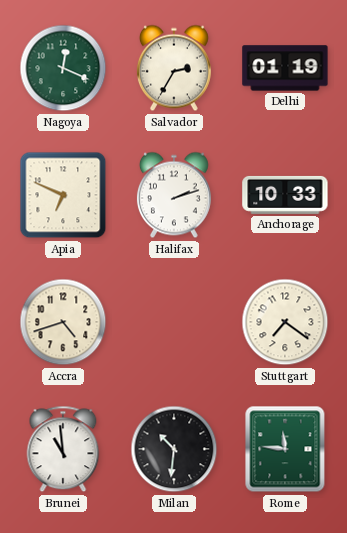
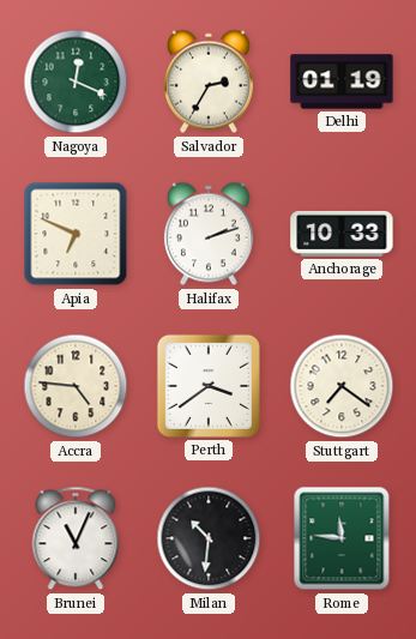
Accra: 4:42 -> 4:46
Perth: none -> 3:39
Brunei: 10:59 -> 11:04
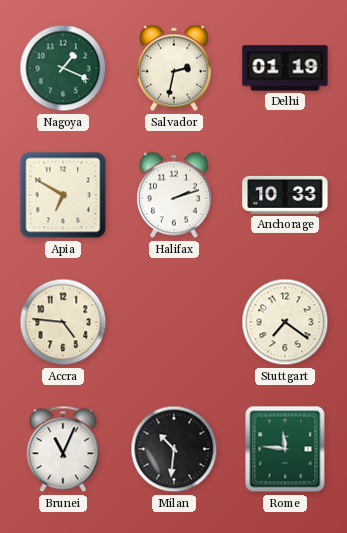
Nagoya: 12:19 -> 1:19
Salvador: 2:35 -> 2:32
Apia: 6:49 -> 6:50
Perth: 3:39 -> none
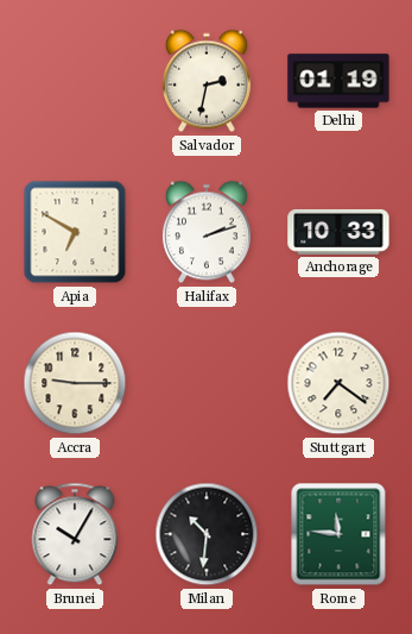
Nagoya: 1:19 -> none
Accra: 4:46 -> 9:15
Brunei: 11:04 -> 10:05
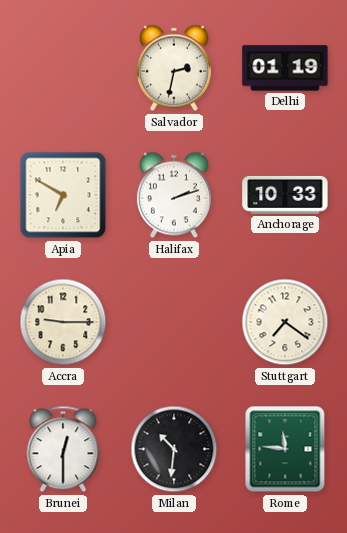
Brunei: 10:05 -> 12:30
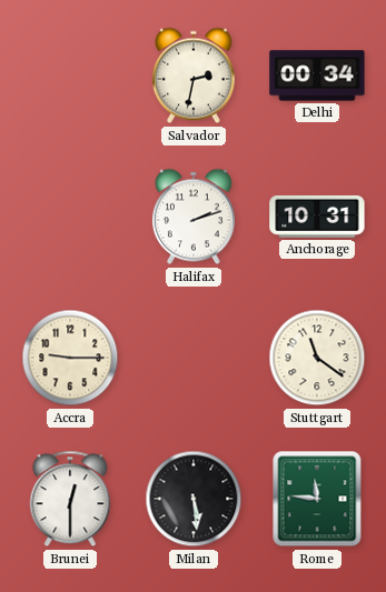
Delhi: 01:19 -> 00:34
Apia: 6:50 -> none
Anchorage: 10:33 -> 10:31
Stuttgart: 7:21 -> 11:21
Milan: 10:31 -> 5:29
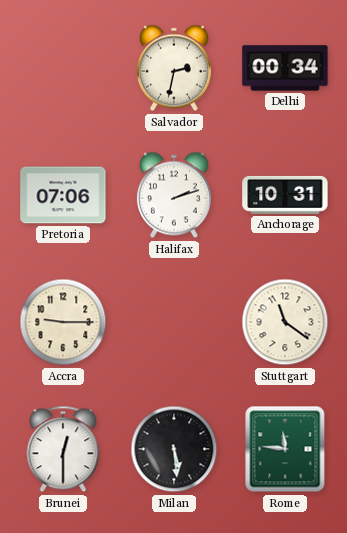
Pretoria: none -> 07:06
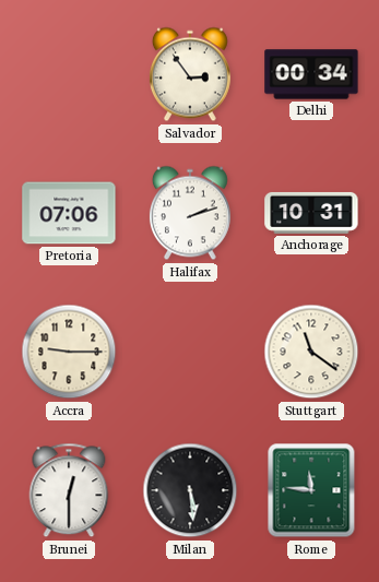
Salvador: 2:32 -> 2:54
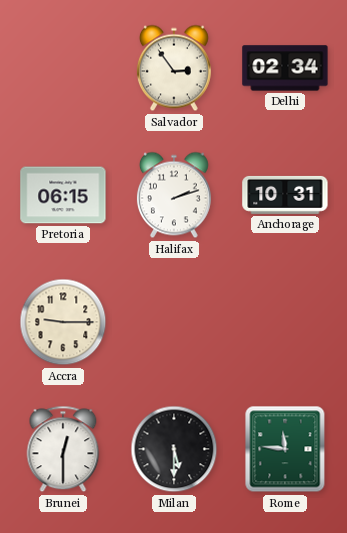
Delhi: 00:34 -> 02:34
Pretoria: 07:06 -> 06:15
Stuttgart: 11:21 -> none
Milan: 5:29 -> 5:30
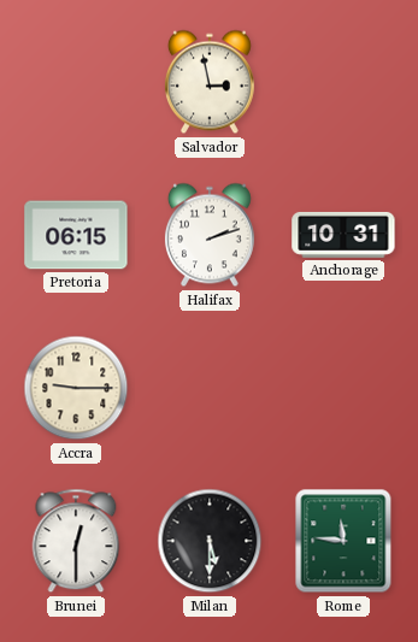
Salvador: 2:54 -> 2:58
Delhi: 02:34 -> none
